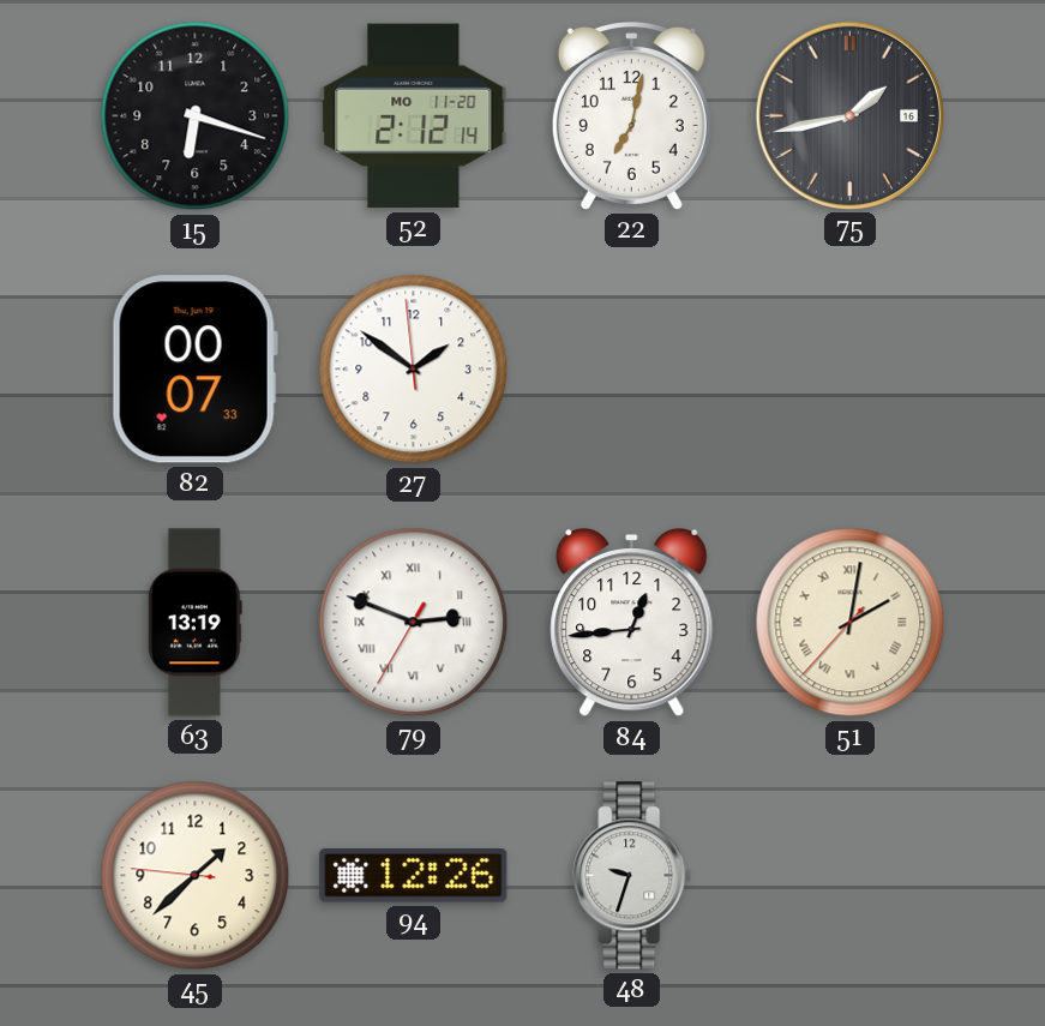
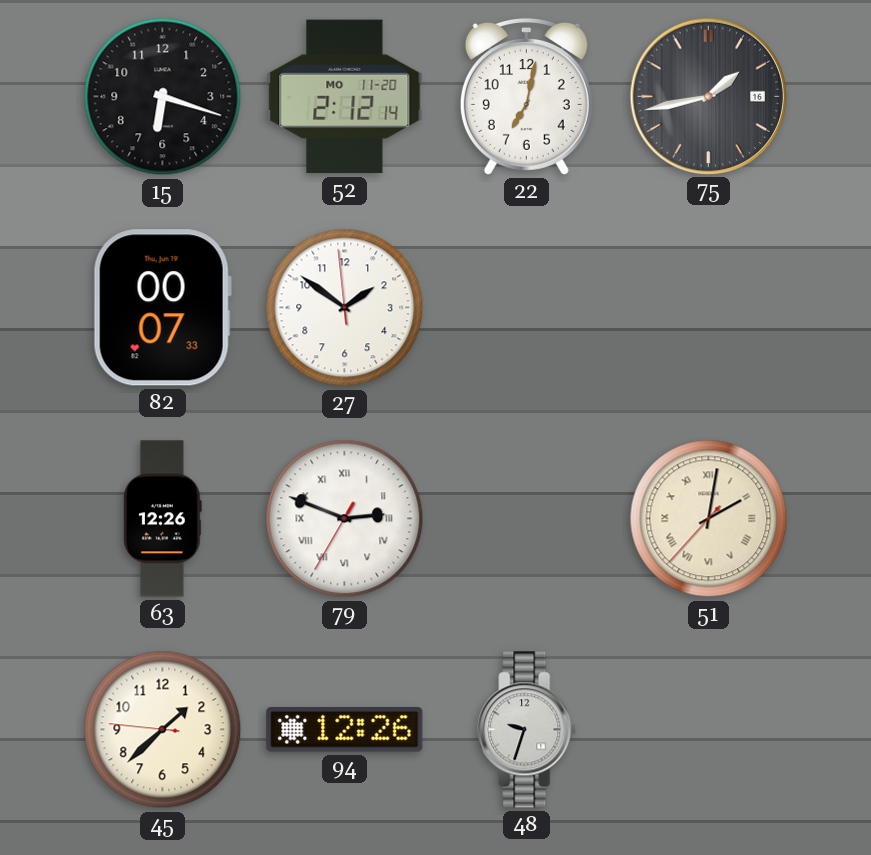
63: 13:19 -> 12:26
84: 12:44 -> none
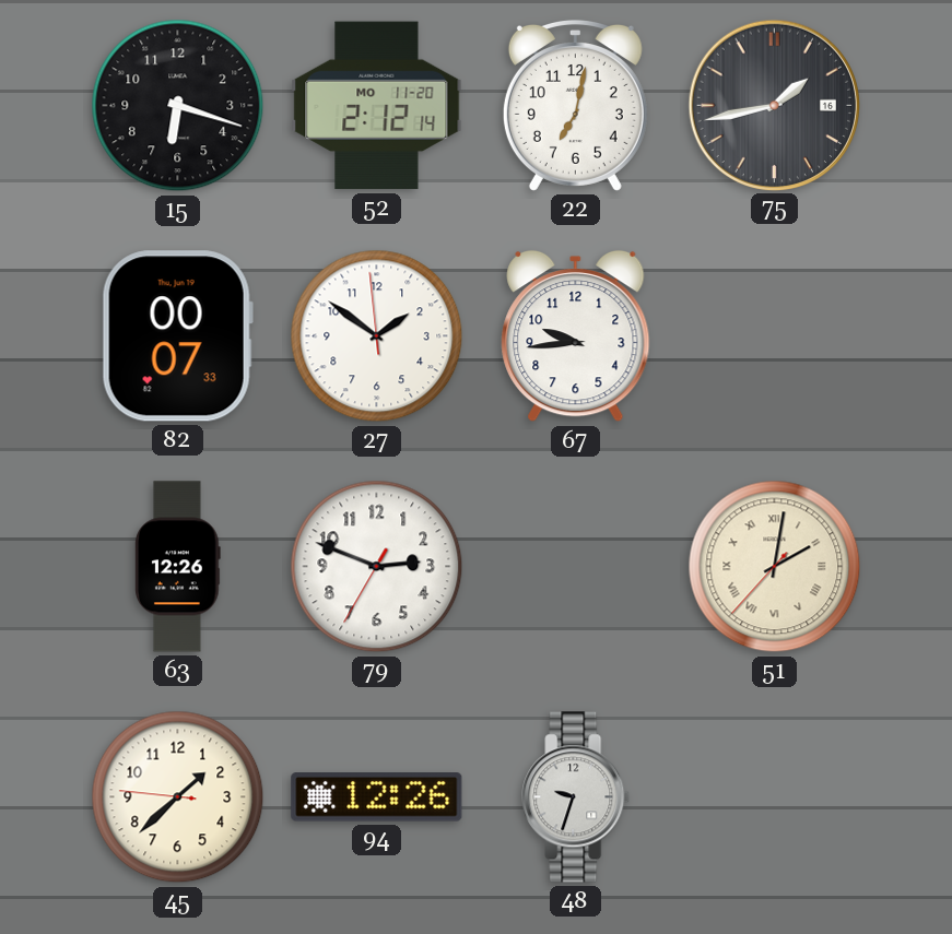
67: none -> 9:44
79 numerals: Roman -> Arabic
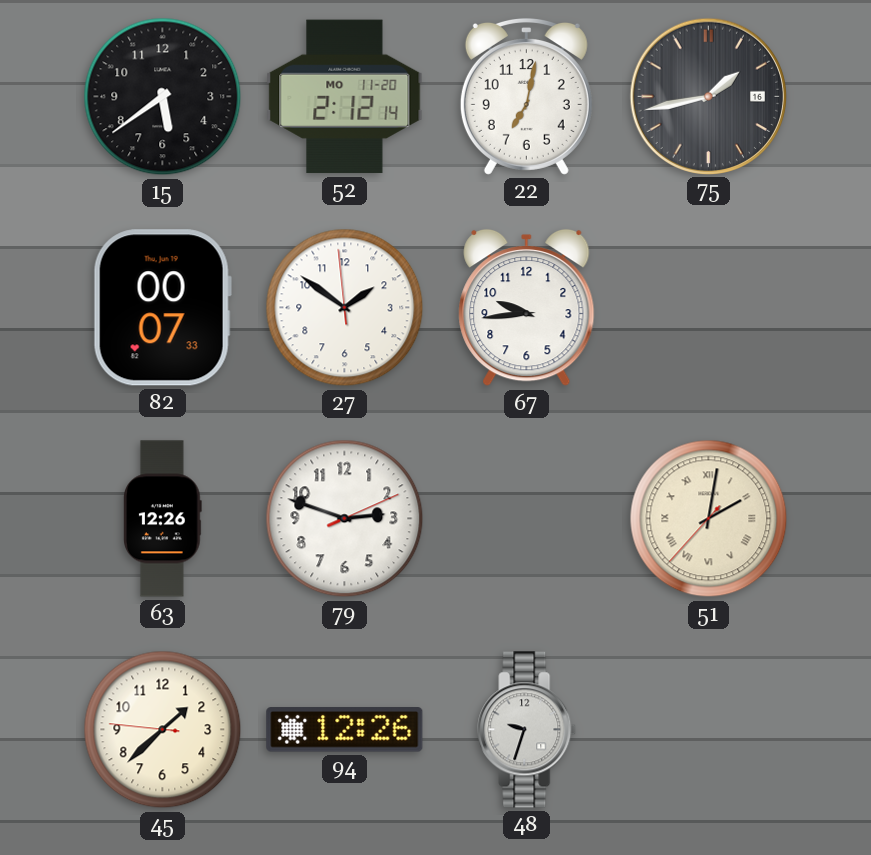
15: 6:18 -> 5:39
79: 2:48:35 -> 2:48:11
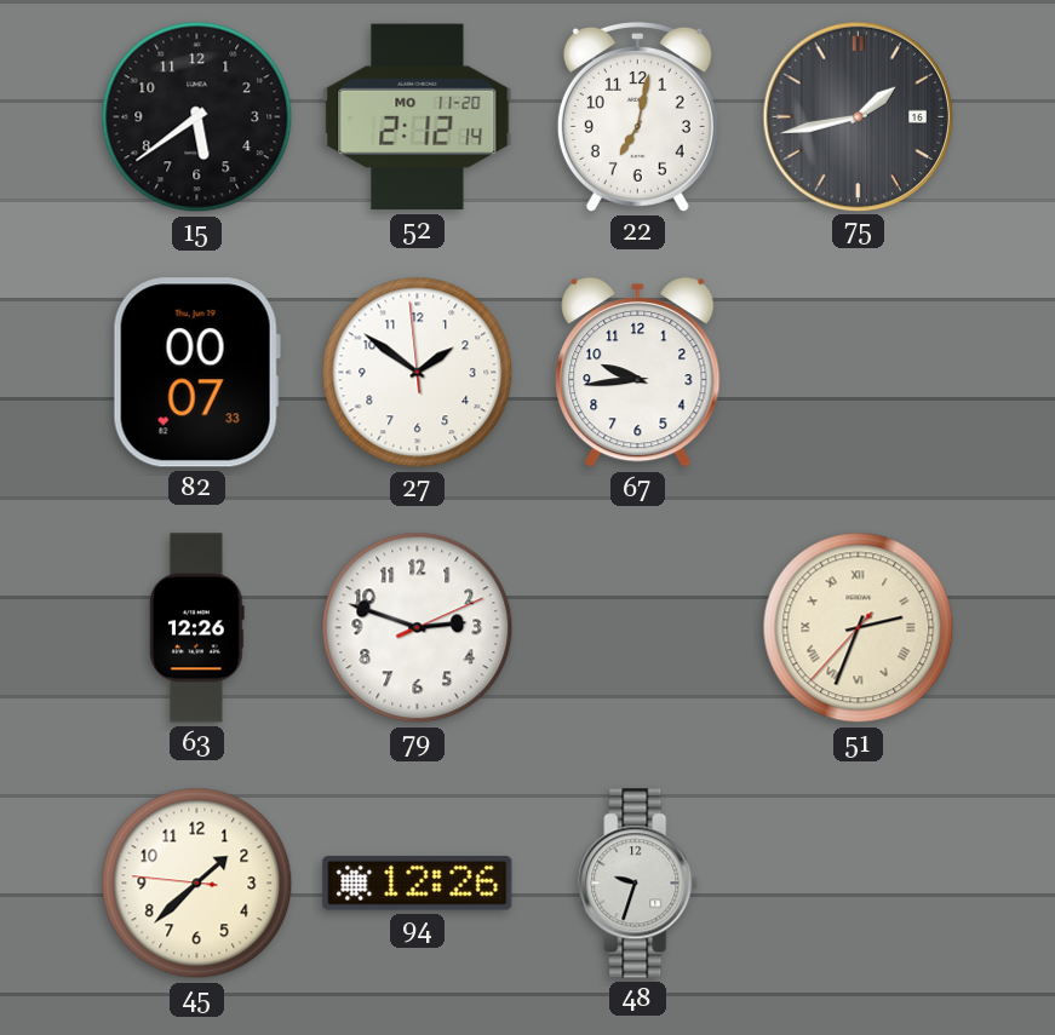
51: 2:01 -> 2:33
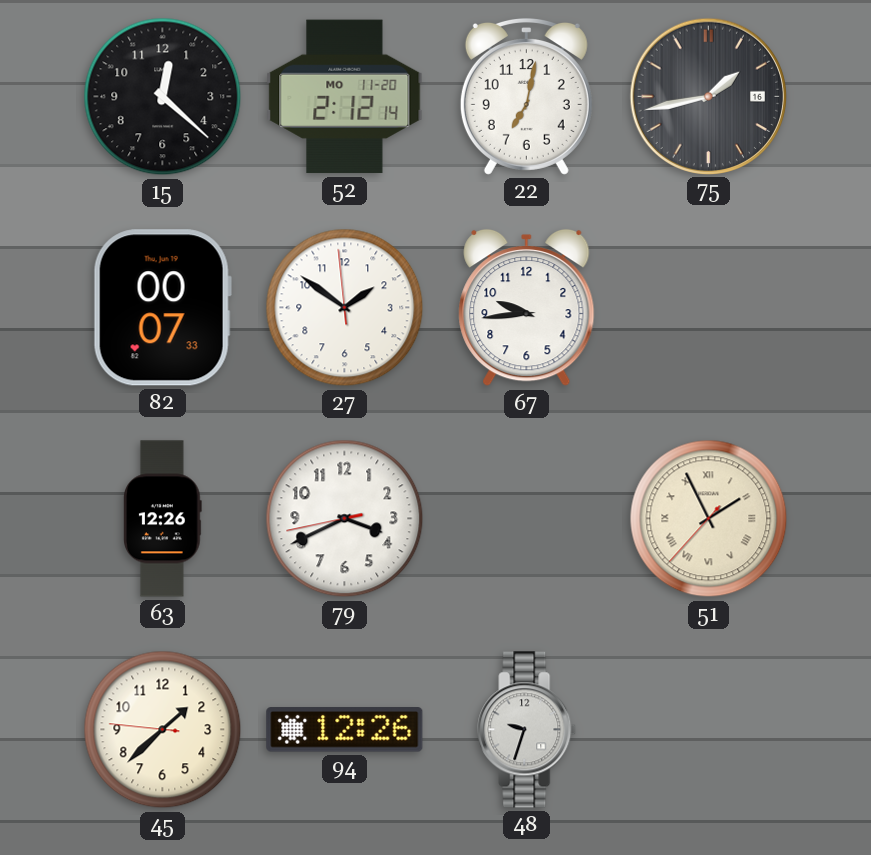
15: 5:39 -> 12:22
79: 2:48 -> 3:40
51: 2:33 -> 1:55
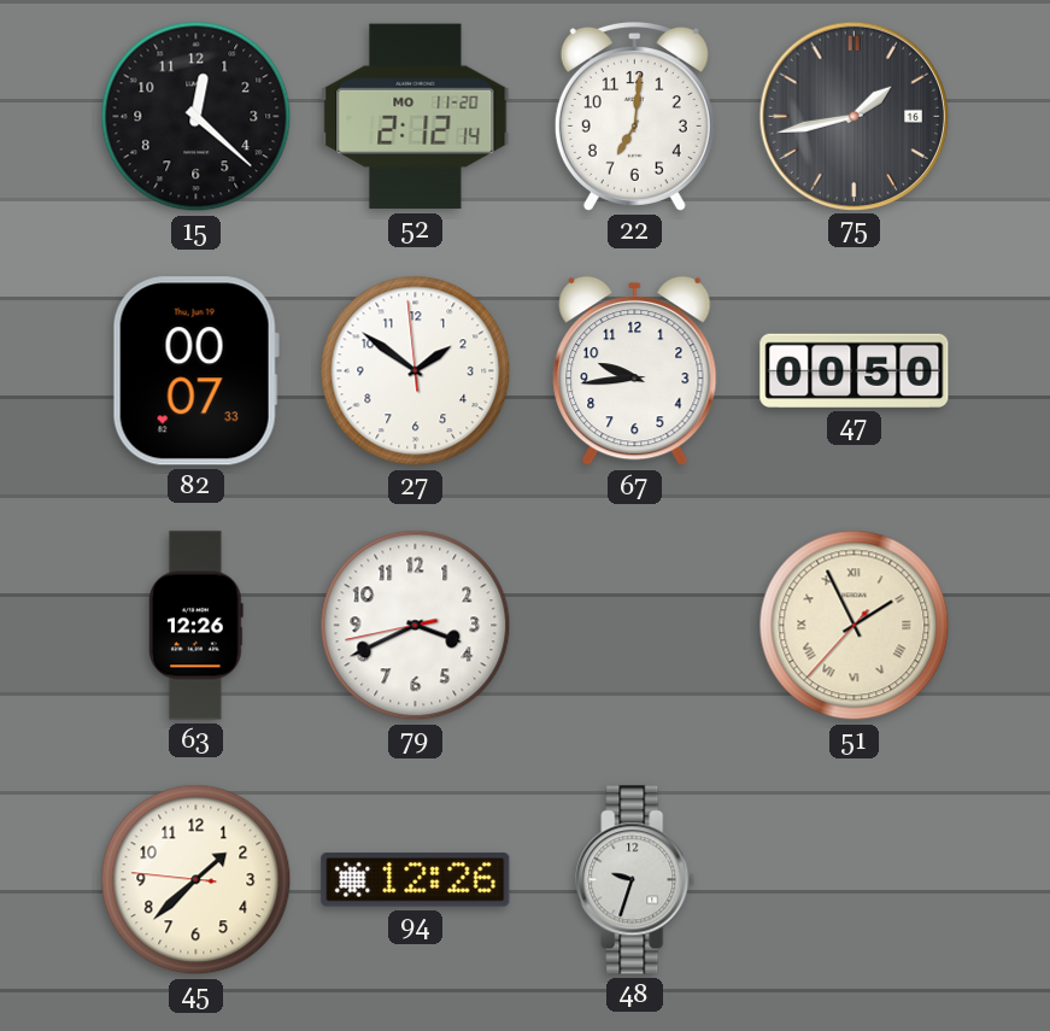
22: 7:02 -> 7:01
47: none -> 00:50
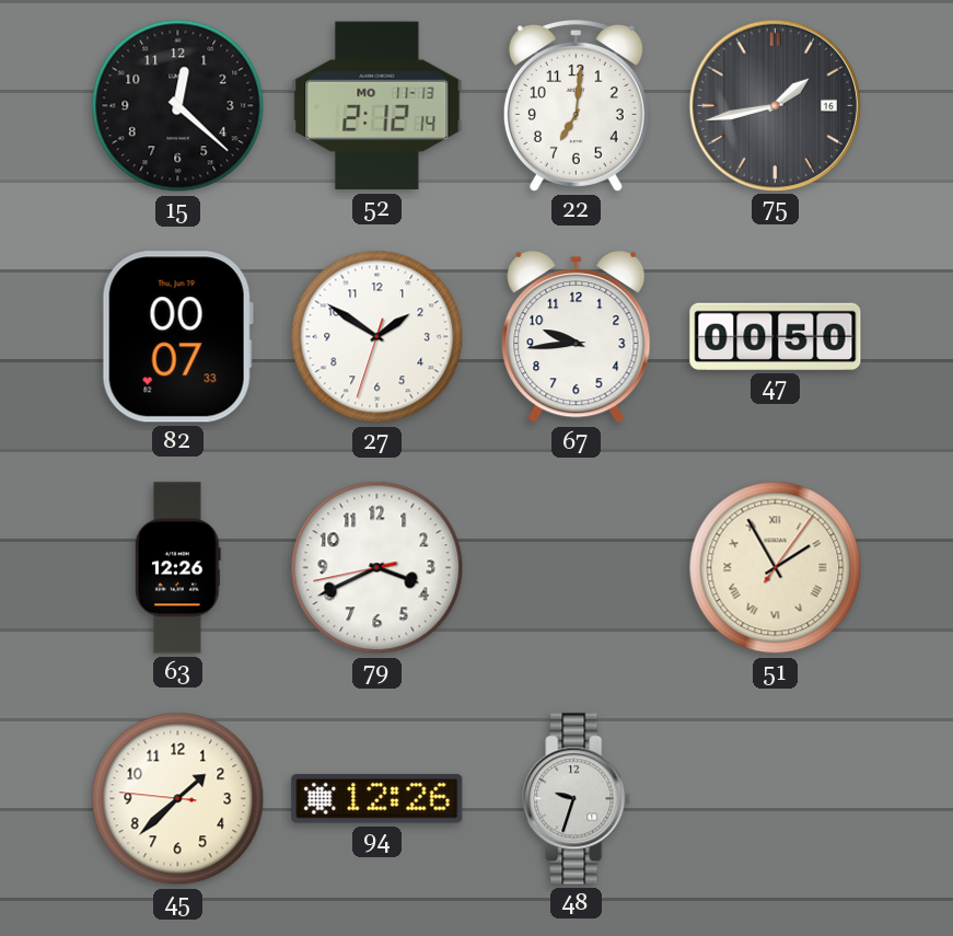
52 date: MO 11-20 -> MO 11-13
27: 1:50:59 -> 1:50:33
51: 1:55:37 -> 1:55:06
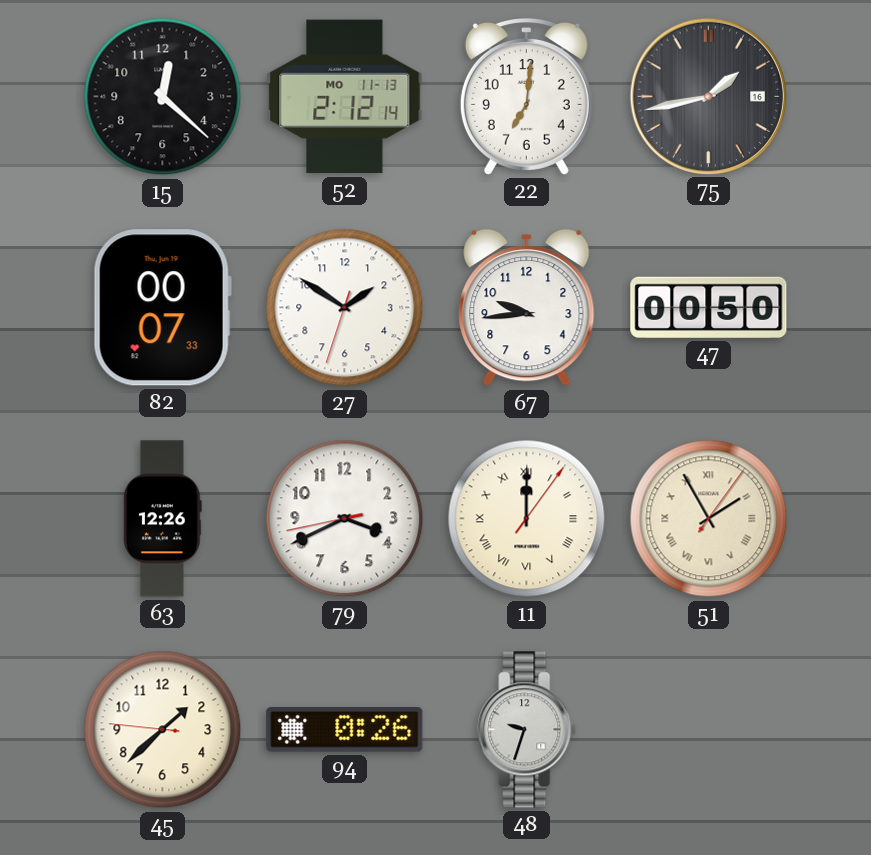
11: none -> 12:00
94: 12:26 -> 0:26
